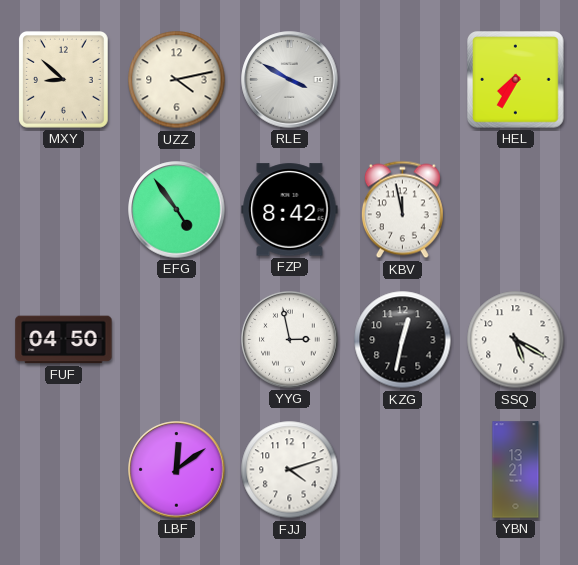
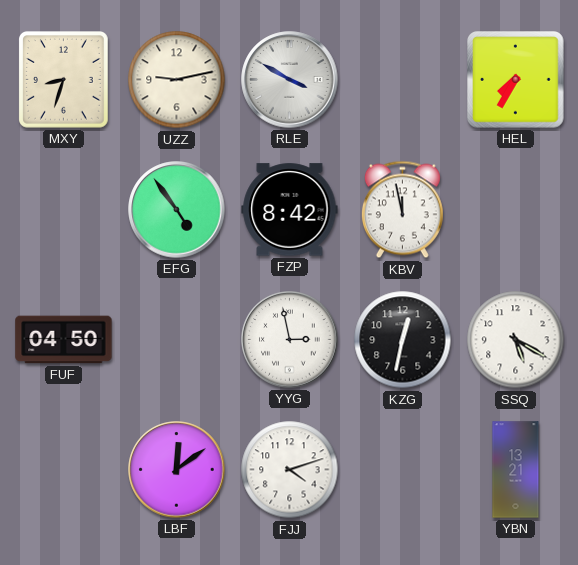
MXY: 8:52 -> 8:33
UZZ: 4:13 -> 9:13
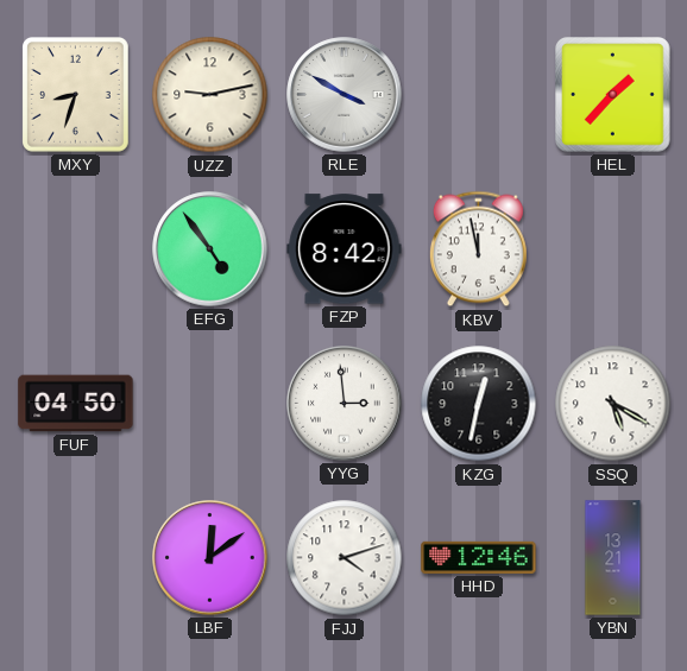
HEL: 7:35 -> 1:37
YYG: 2:58 -> 2:59
HHD: none -> 12:46
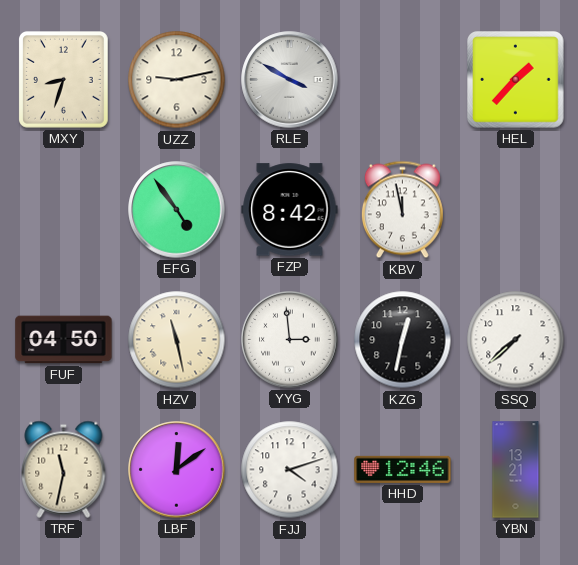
HZV: none -> 11:28
SSQ: 5:20 -> 7:38
TRF: none -> 11:32
